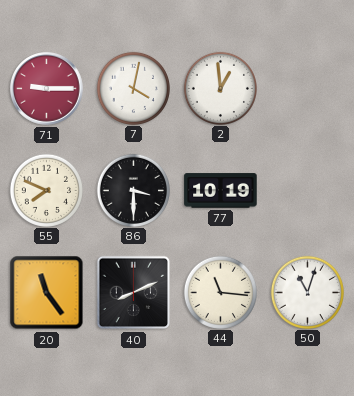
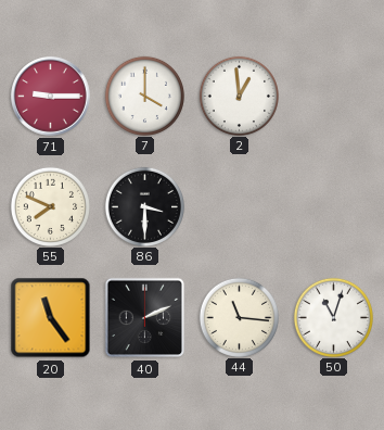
7: 4:02 -> 4:00
77: 10:19 -> none
40: 8:11 -> 2:11
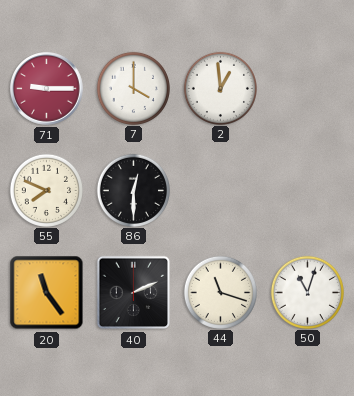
86: 3:30 -> 12:30
44: 11:16 -> 11:18
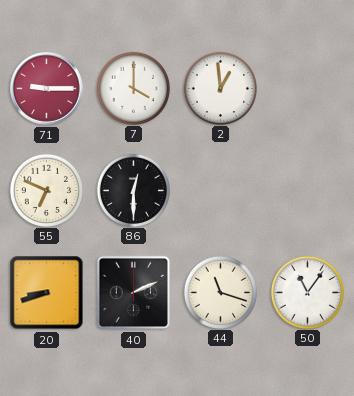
55: 7:49 -> 6:49
20: 11:24 -> 8:42
50: 11:03 -> 11:06
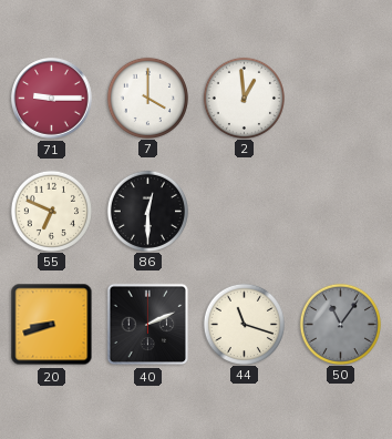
50 dial: white -> grey
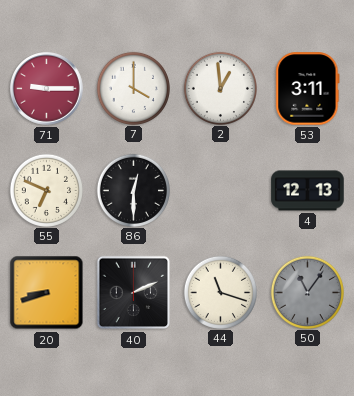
53: none -> 3:11
4: none -> 12:13
